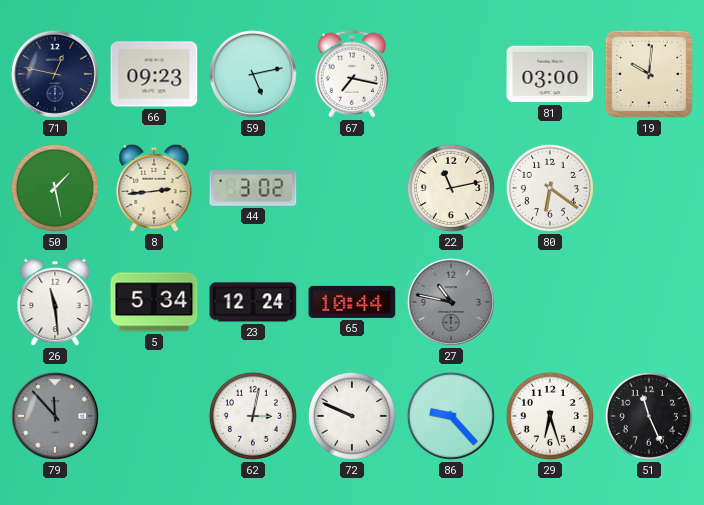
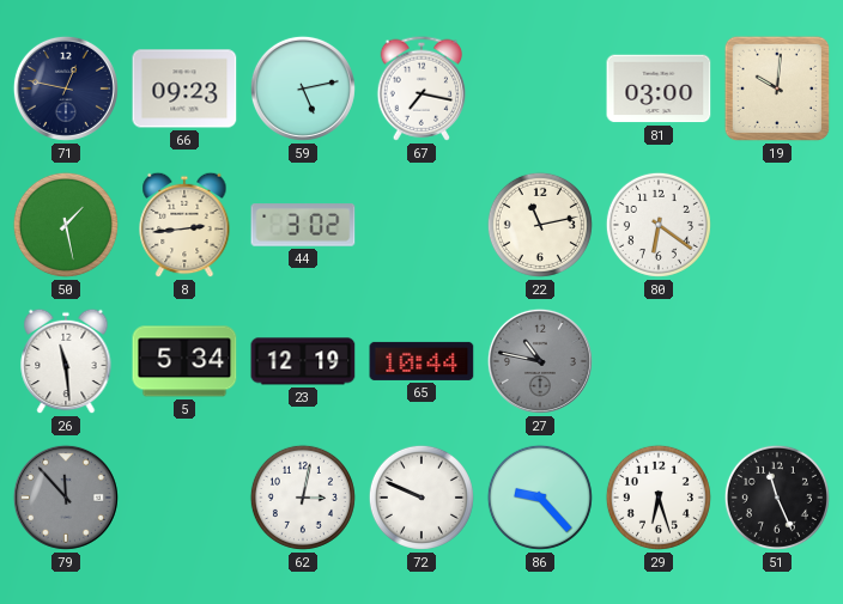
23: 12:24 -> 12:19
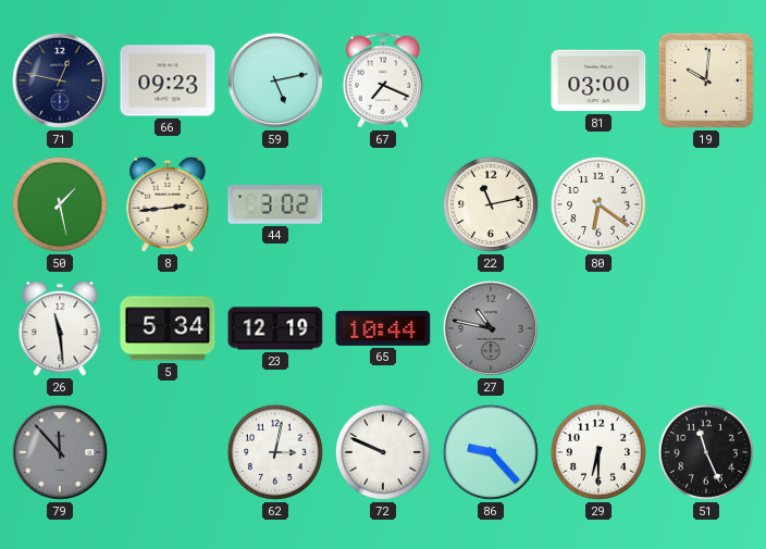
67: 7:17 -> 7:19
29: 6:27 -> 6:30
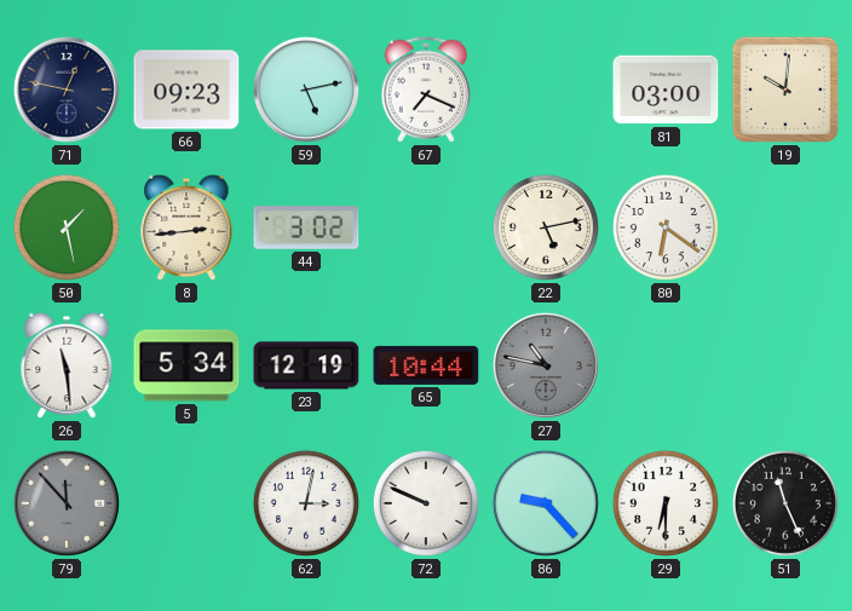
22: 11:13 -> 5:13
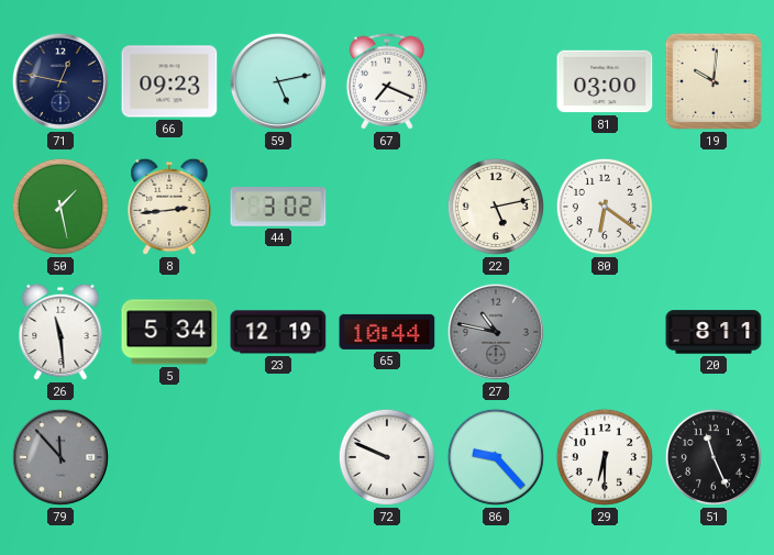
20: none -> 8:11
62: 3:02 -> none
